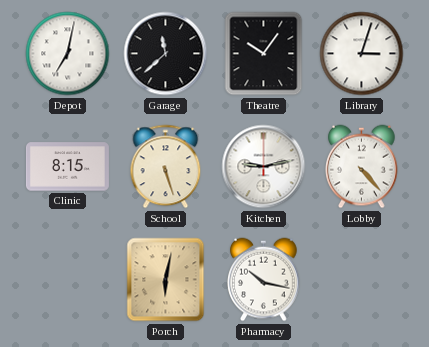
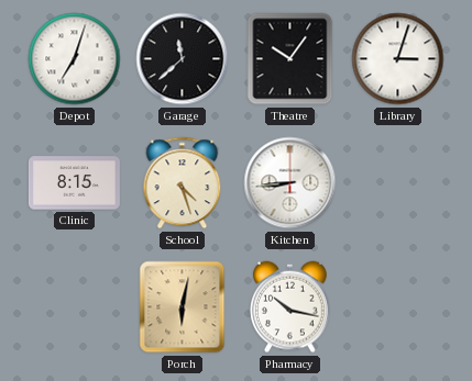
Depot: 7:02 -> 7:03
School: 5:27 -> 4:27
Kitchen: 9:13 -> 8:44
Lobby: 4:23 -> none
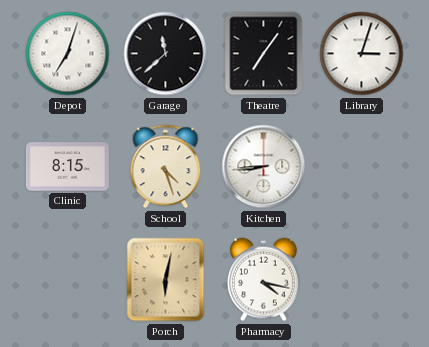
Theatre: 10:06 -> 7:06
Pharmacy: 10:17 -> 4:17
